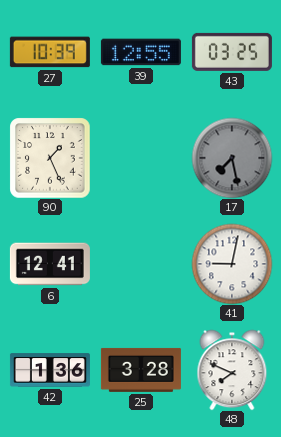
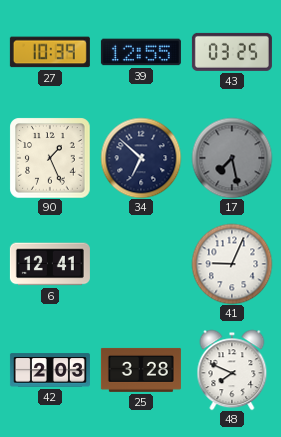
34: none -> 6:52
41: 9:02 -> 9:04
42: 1:36 -> 2:03
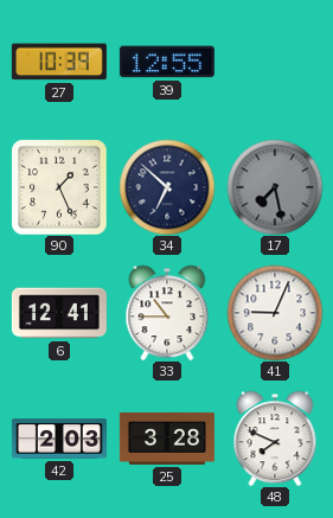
43: 03:25 -> none
33: none -> 10:45
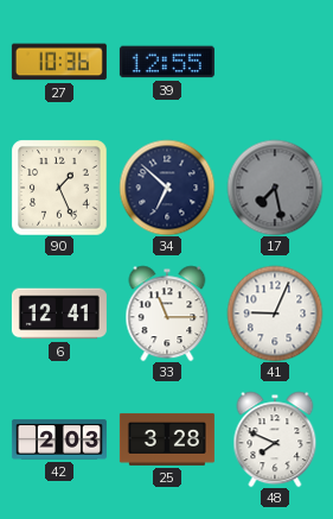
27: 10:39 -> 10:36
33: 10:45 -> 11:15
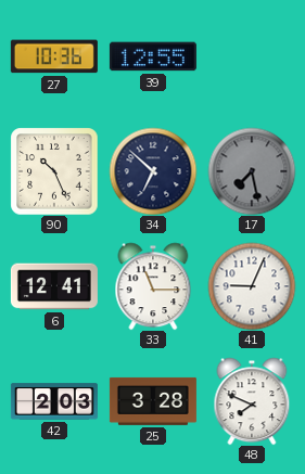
90: 1:26 -> 10:26
